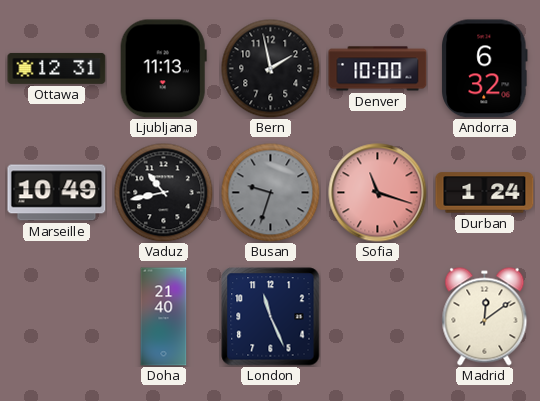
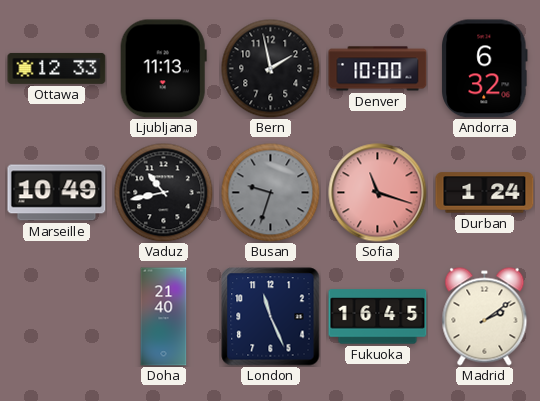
Ottawa: 12:31 -> 12:33
Fukuoka: none -> 16:45
Madrid: 12:09 -> 2:09
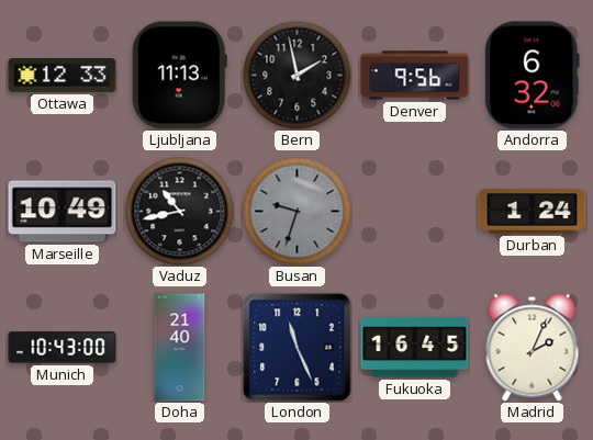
Denver: 10:00 -> 9:56
Sofia: 11:18 -> none
Munich: none -> 10:43
Madrid: 2:09 -> 2:04
